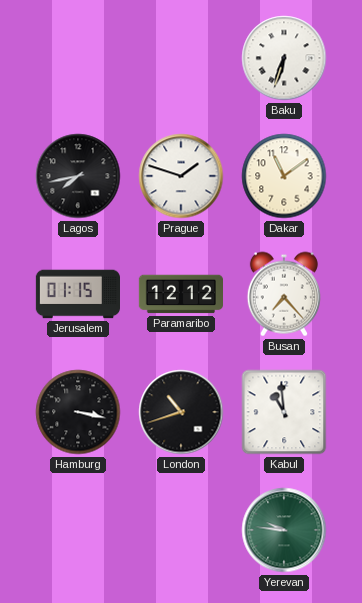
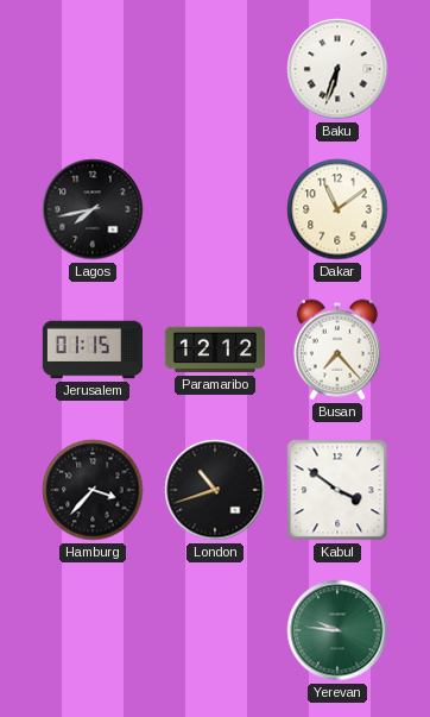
Prague: 1:48 -> none
Hamburg: 3:17 -> 3:37
Kabul: 10:59 -> 3:51
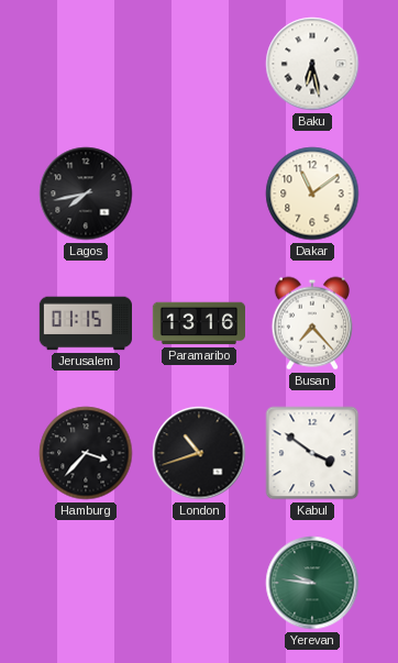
Baku: 6:33 -> 6:28
Paramaribo: 12:12 -> 13:16
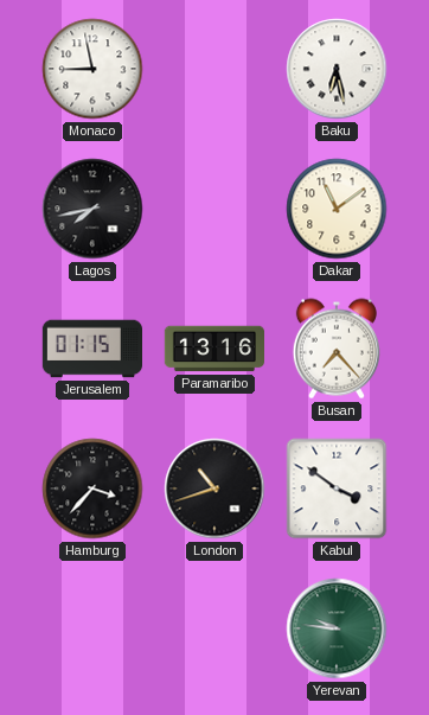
Monaco: none -> 8:58
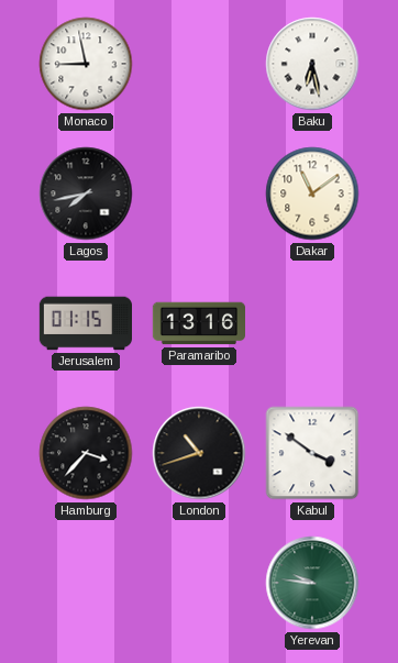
Busan: 7:23 -> none
